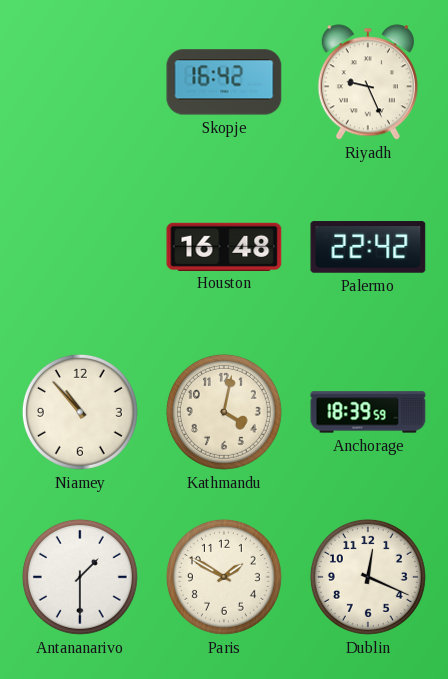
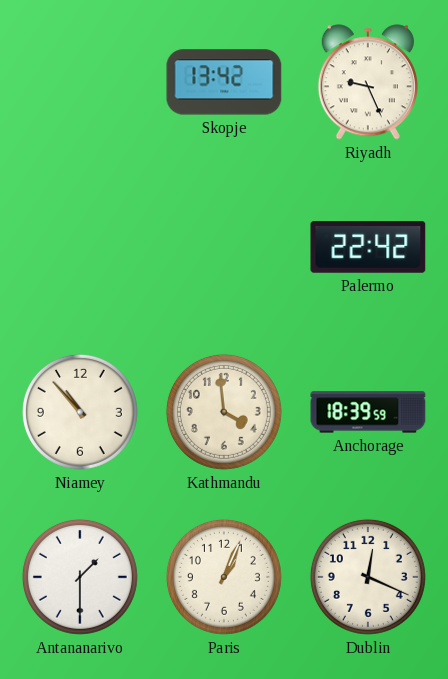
Skopje: 16:42 -> 13:42
Houston: 16:48 -> none
Kathmandu: 4:02 -> 3:59
Paris: 1:50 -> 1:04
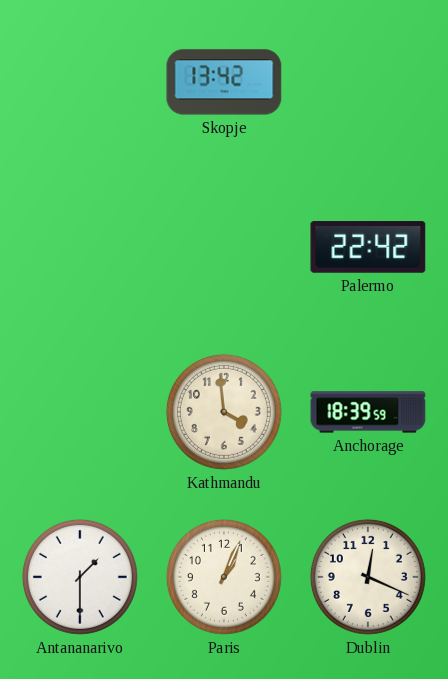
Riyadh: 9:26 -> none
Niamey: 10:53 -> none
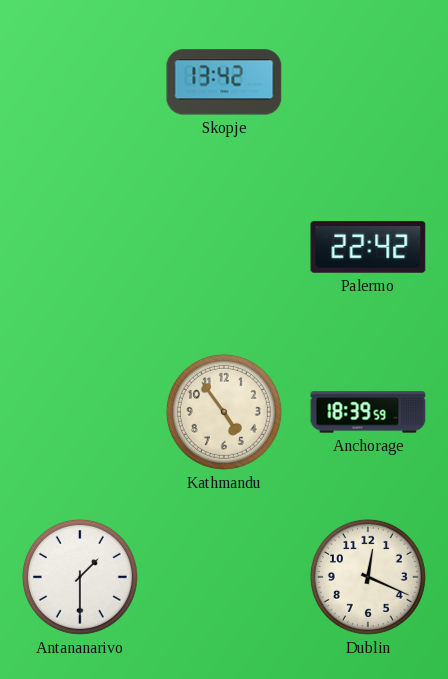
Kathmandu: 3:59 -> 4:54
Paris: 1:04 -> none
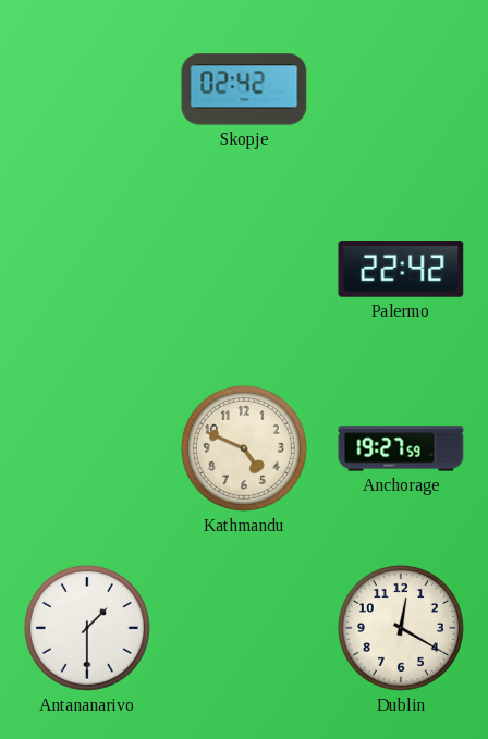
Skopje: 13:42 -> 02:42
Kathmandu: 4:54 -> 4:49
Anchorage: 18:39 -> 19:27
Dublin: 12:19 -> 12:20
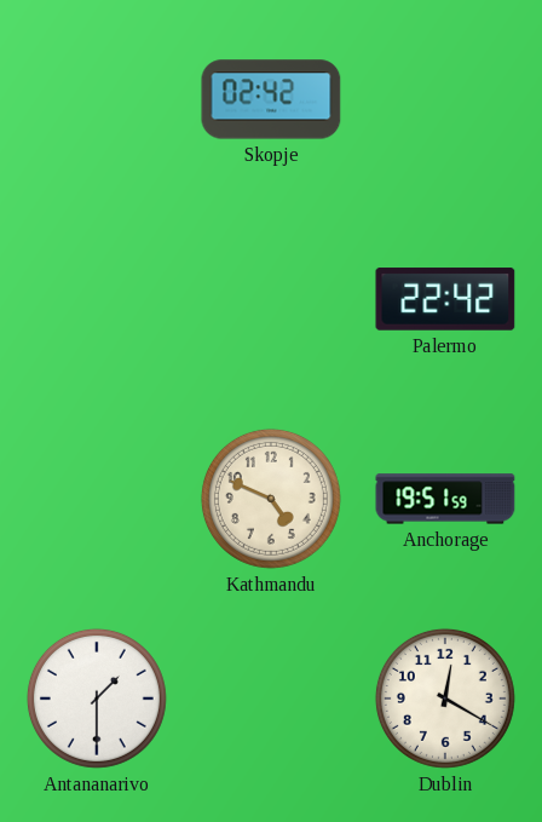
Anchorage: 19:27 -> 19:51
